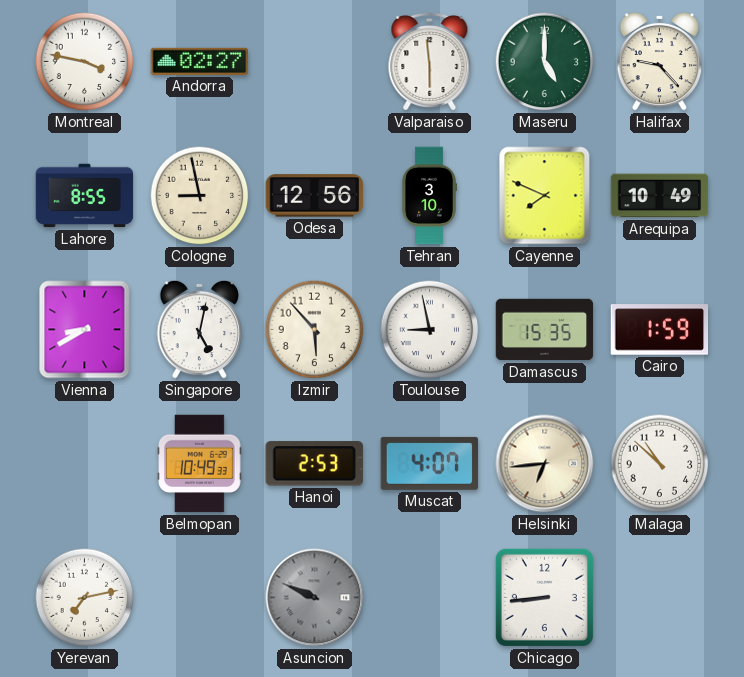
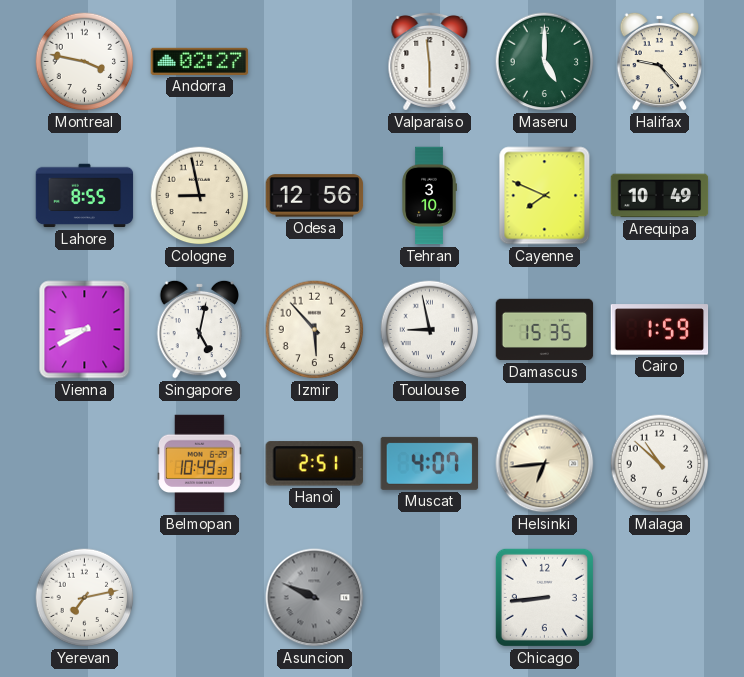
Hanoi: 2:53 -> 2:51
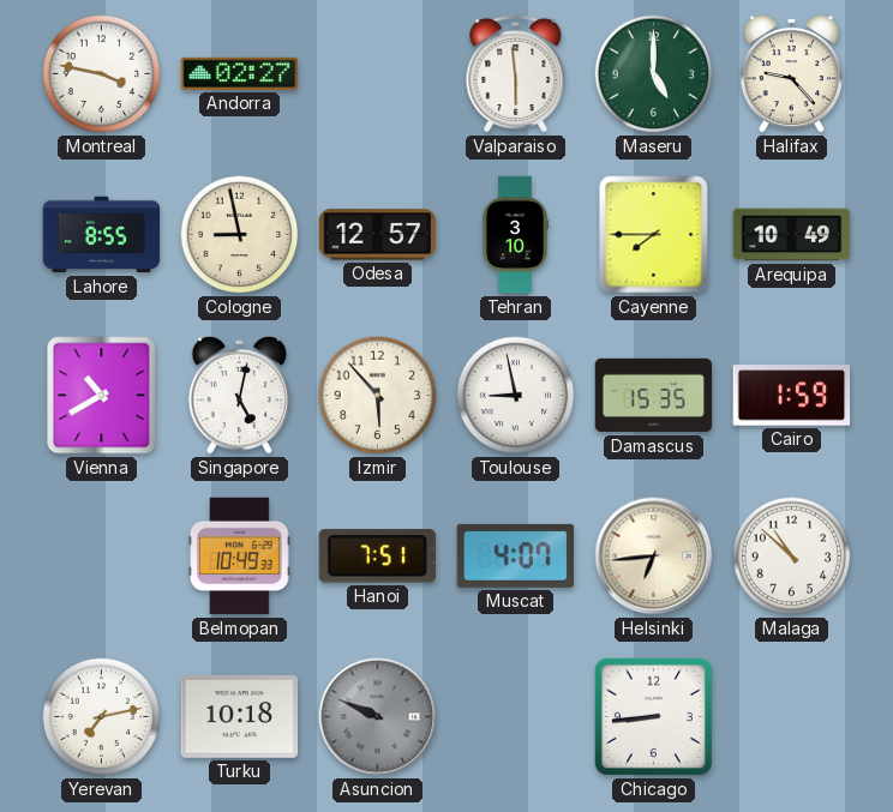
Odesa: 12:56 -> 12:57
Cayenne: 7:49 -> 7:45
Vienna: 8:40 -> 10:40
Hanoi: 2:51 -> 7:51
Turku: none -> 10:18
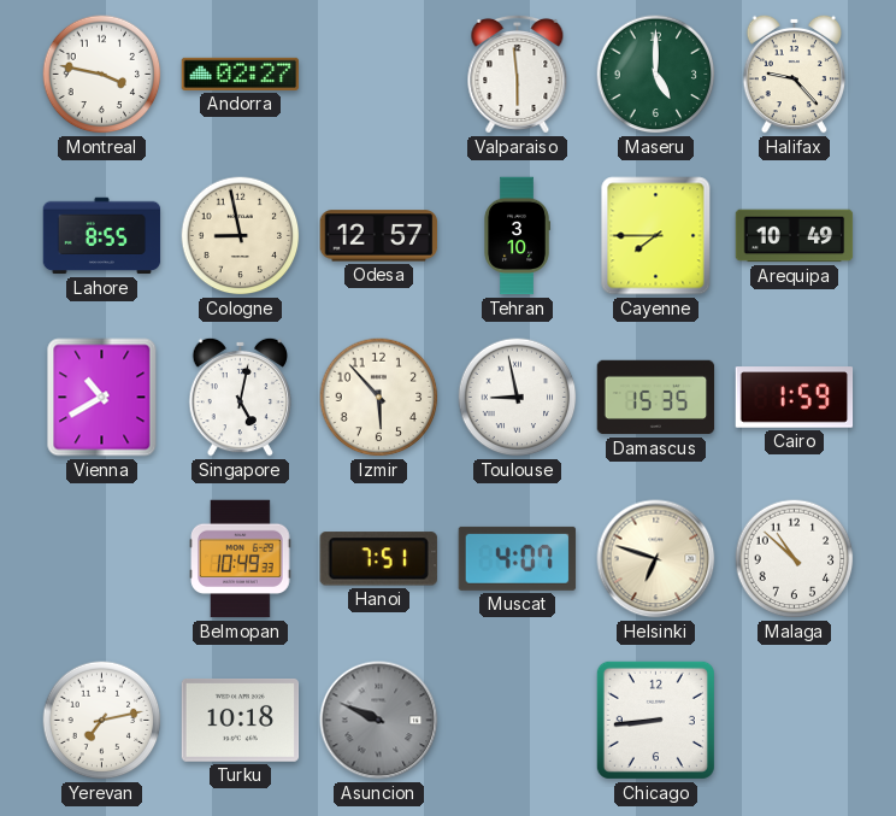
Helsinki: 6:44 -> 6:48
